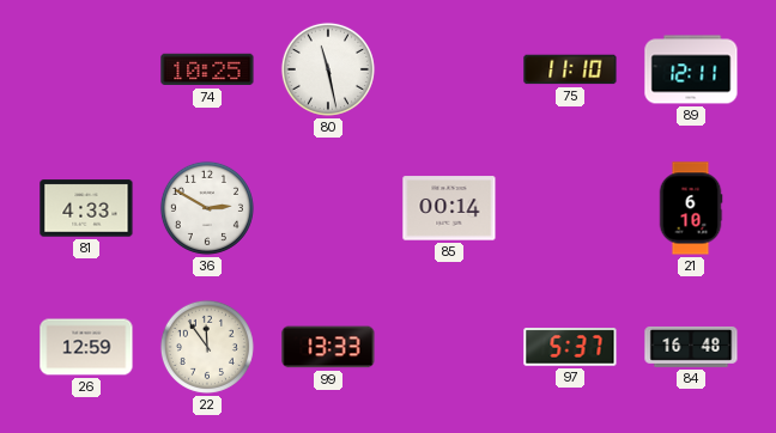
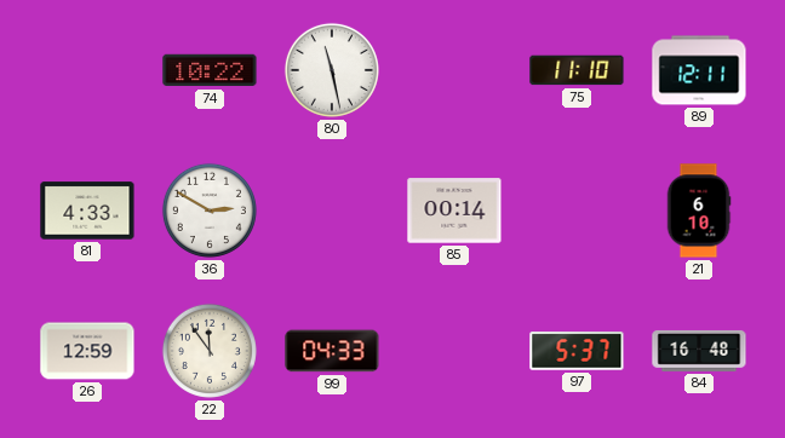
74: 10:25 -> 10:22
99: 13:33 -> 04:33
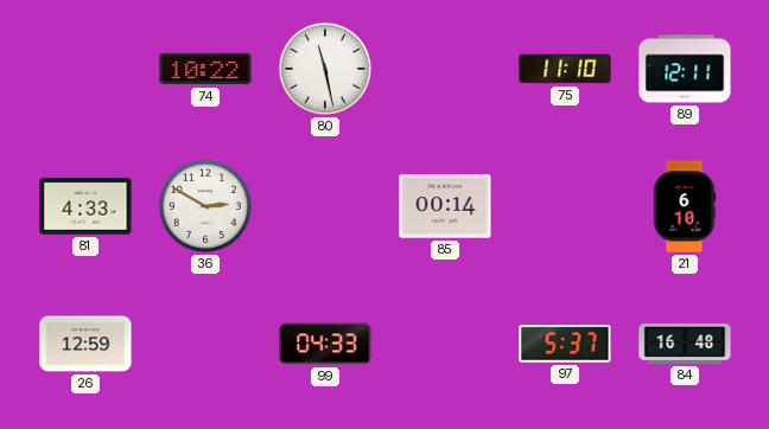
22: 11:54 -> none
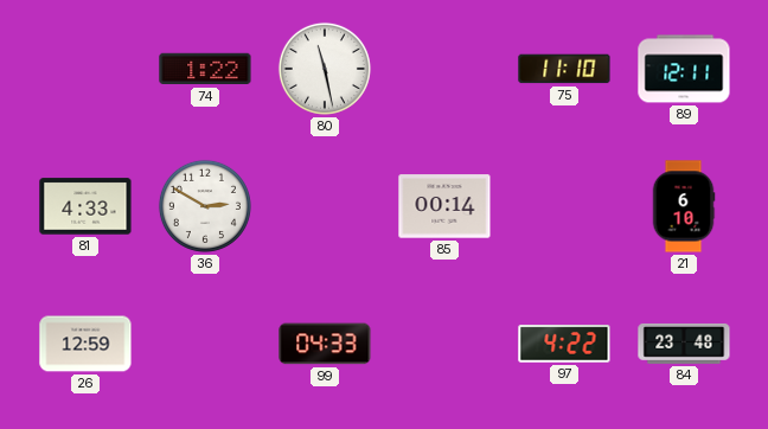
74: 10:22 -> 1:22
97: 5:37 -> 4:22
84: 16:48 -> 23:48
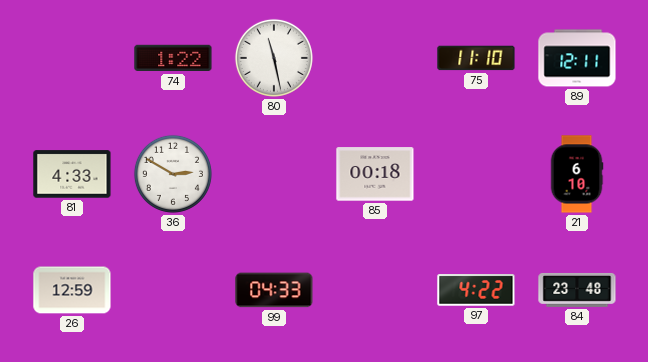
85: 00:14 -> 00:18
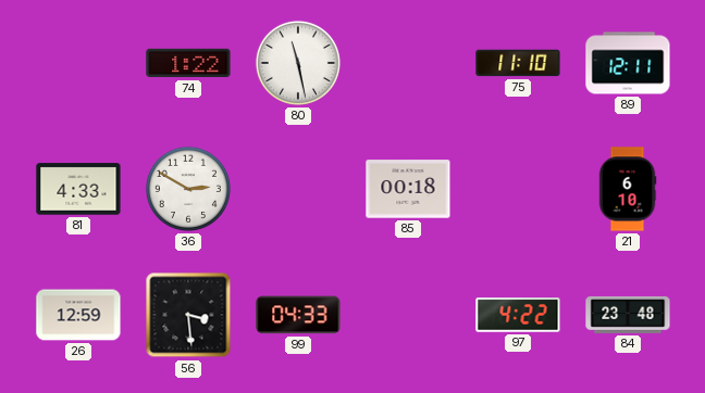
56: none -> 3:29
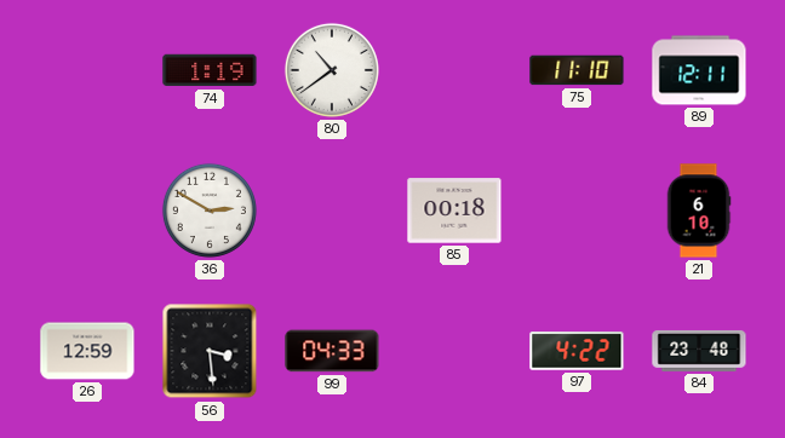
74: 1:22 -> 1:19
80: 11:28 -> 10:39
81: 4:33 -> none
